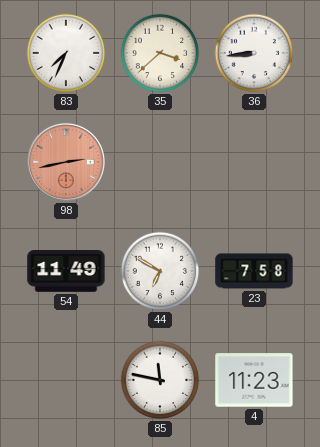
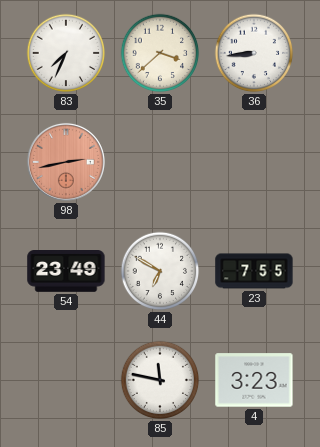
54: 11:49 -> 23:49
23: 7:58 -> 7:55
4: 11:23 -> 3:23
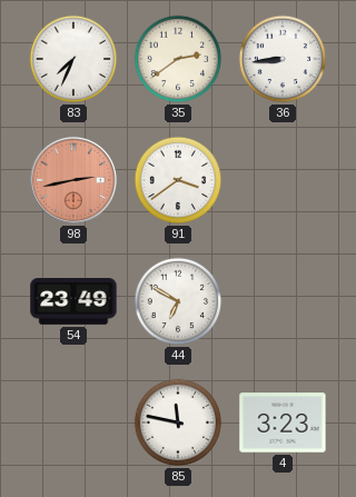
35: 3:38 -> 2:39
91: none -> 3:39
23: 7:55 -> none
